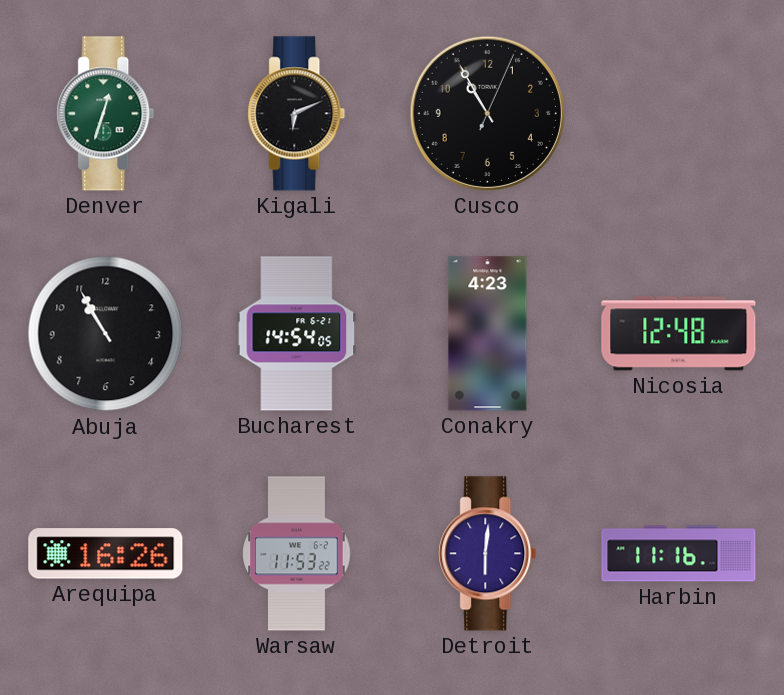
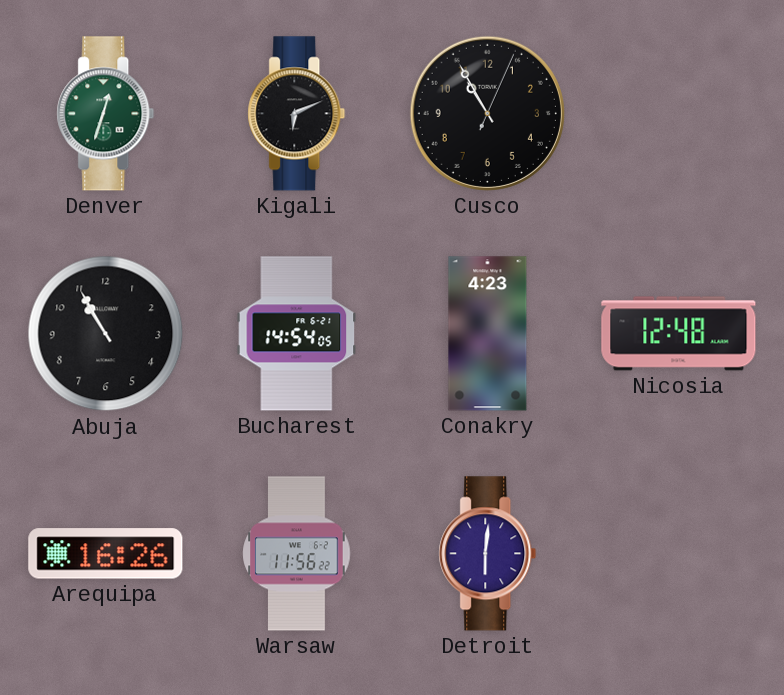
Warsaw: 11:53 -> 11:56
Harbin: 11:16 -> none
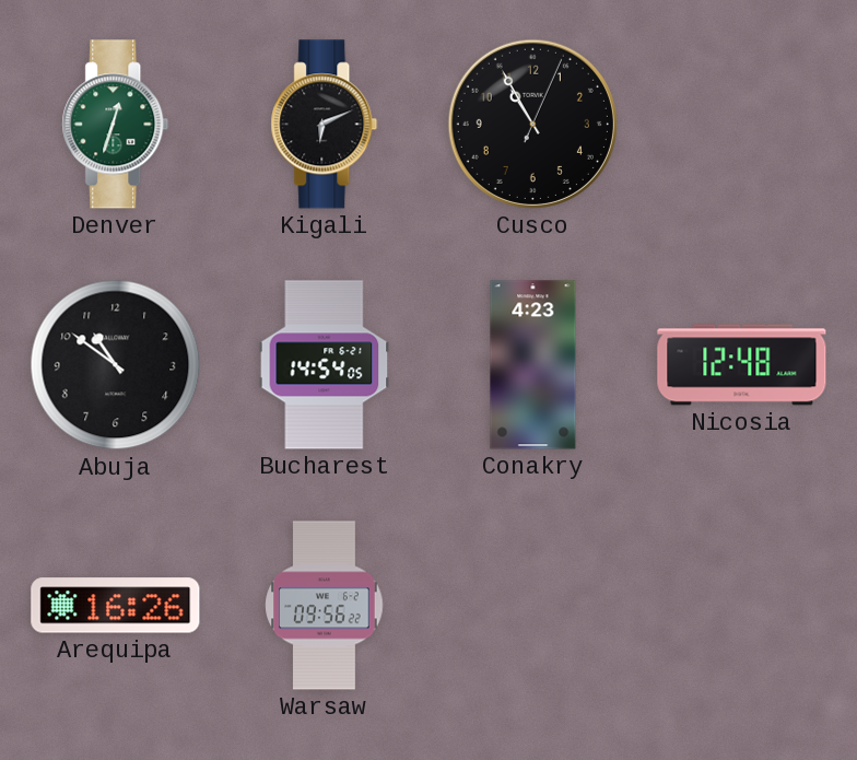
Abuja: 10:55 -> 10:51
Warsaw: 11:56 -> 09:56
Detroit: 6:01 -> none
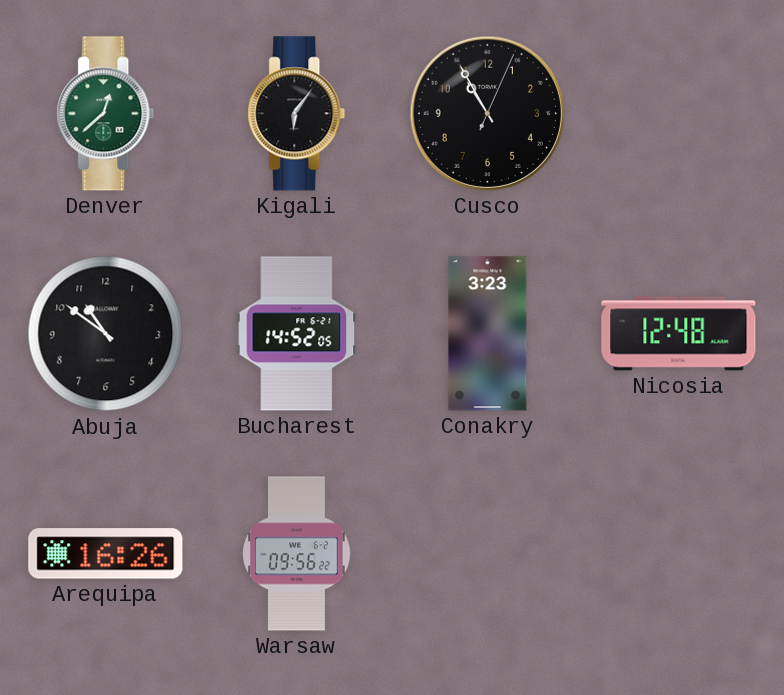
Denver: 12:33 -> 12:38
Kigali: 6:11 -> 6:06
Bucharest: 14:54 -> 14:52
Conakry: 4:23 -> 3:23
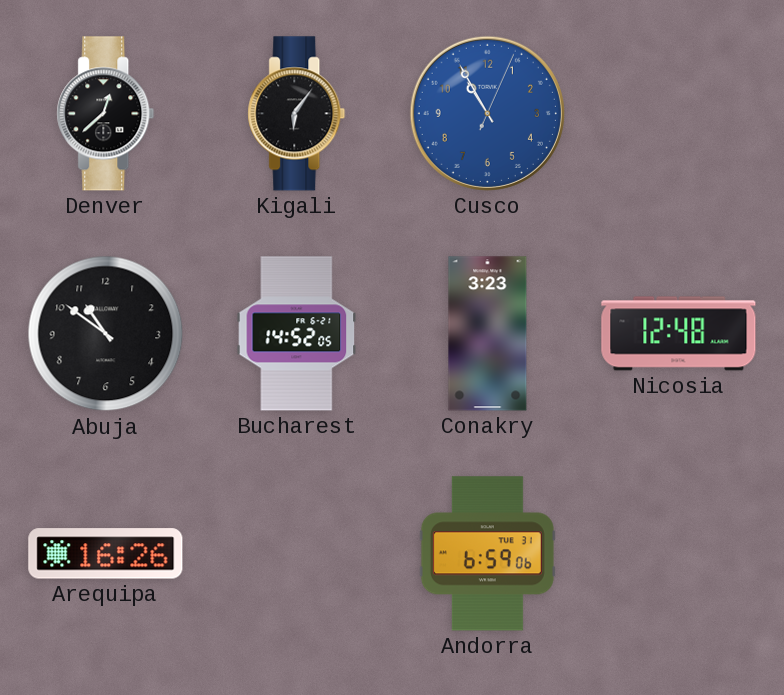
Denver dial: green -> black
Cusco dial: black -> blue
Warsaw: 09:56 -> none
Andorra: none -> 6:59
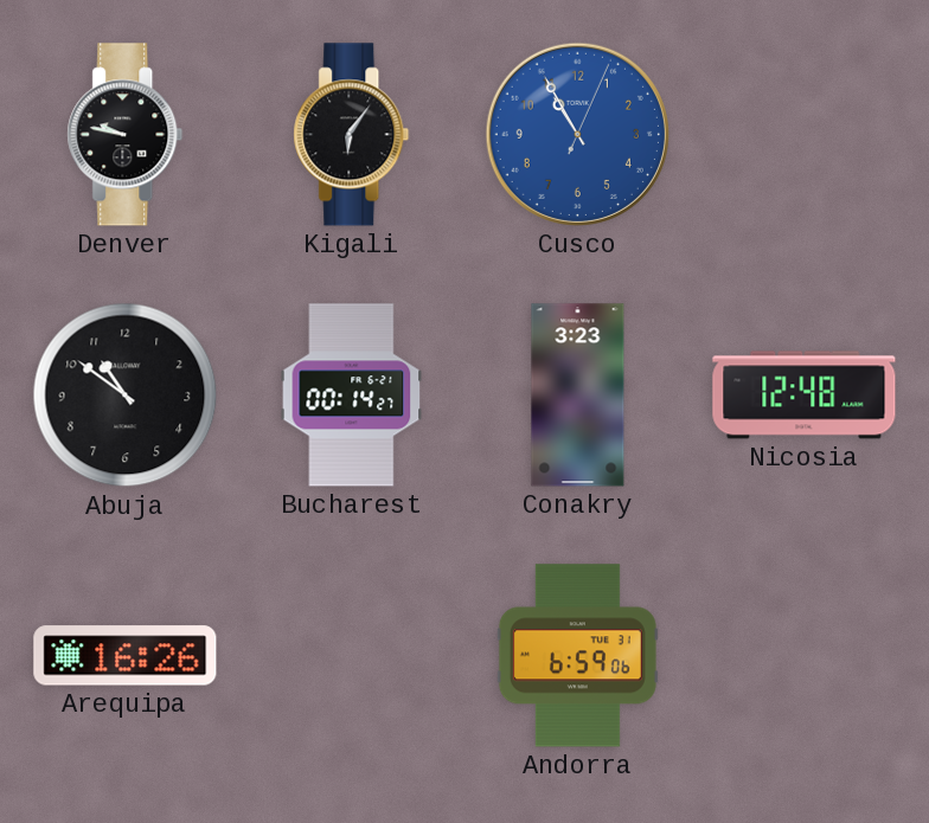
Denver: 12:38 -> 9:47
Bucharest: 14:52 -> 00:14
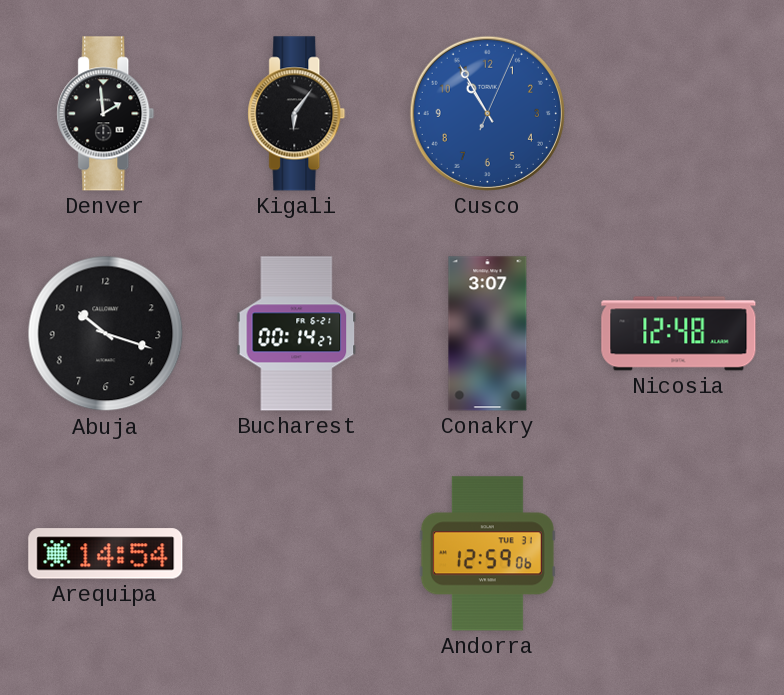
Denver: 9:47 -> 1:59
Abuja: 10:51 -> 10:18
Conakry: 3:23 -> 3:07
Arequipa: 16:26 -> 14:54
Andorra: 6:59 -> 12:59
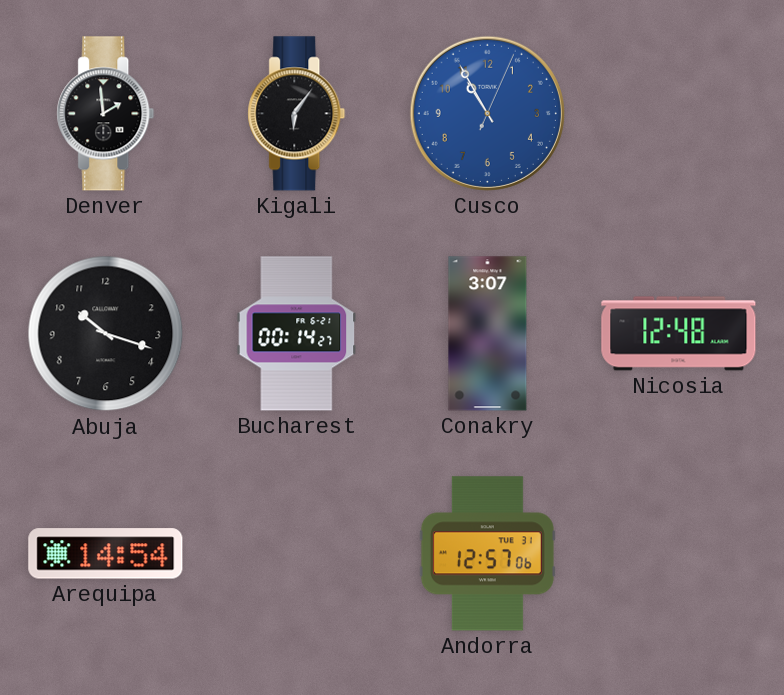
Andorra: 12:59 -> 12:57
